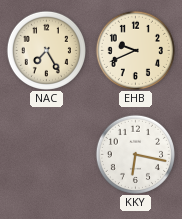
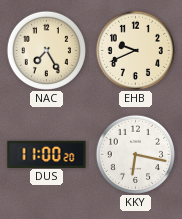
DUS: none -> 11:00
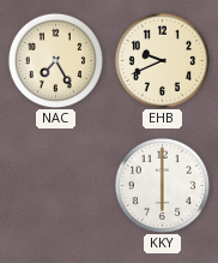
DUS: 11:00 -> none
KKY: 6:17 -> 6:00
